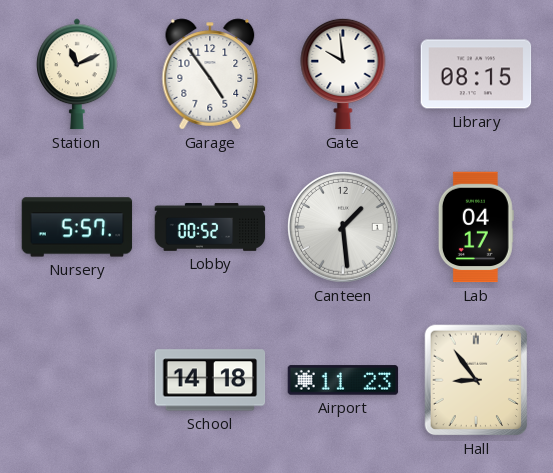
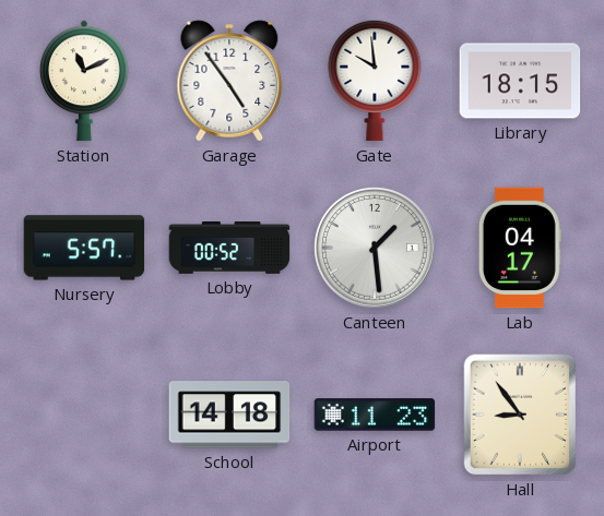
Library: 08:15 -> 18:15
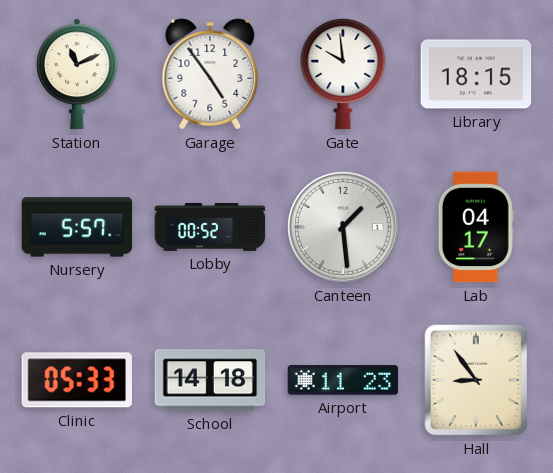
Clinic: none -> 05:33
